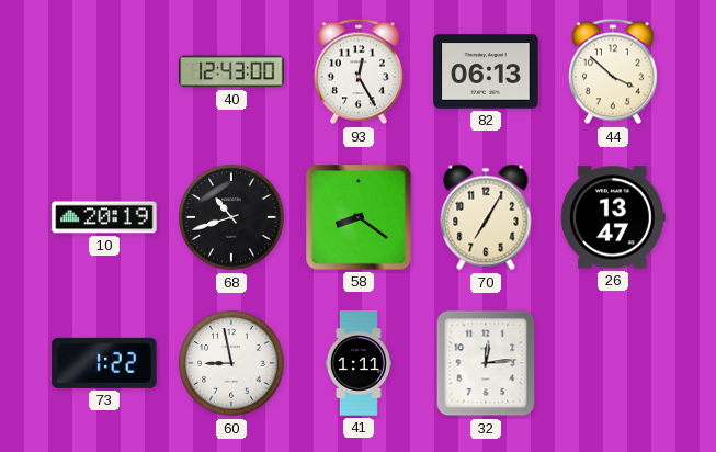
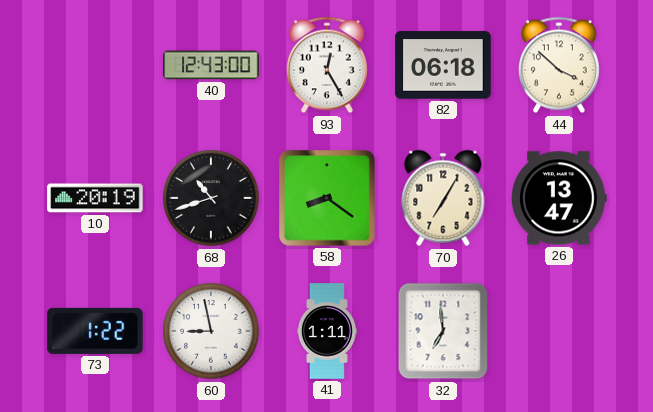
82: 06:13 -> 06:18
32: 12:14 -> 6:59
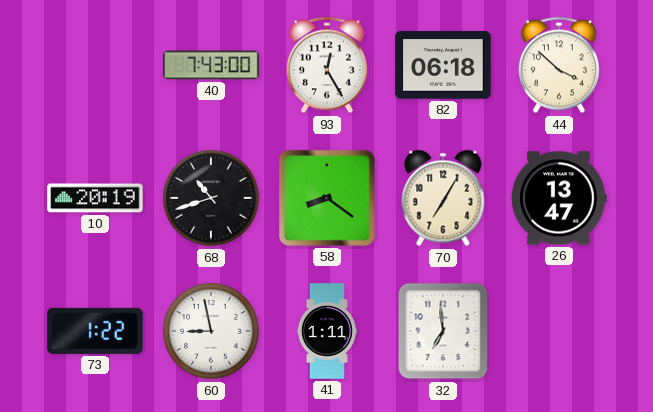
40: 12:43 -> 7:43
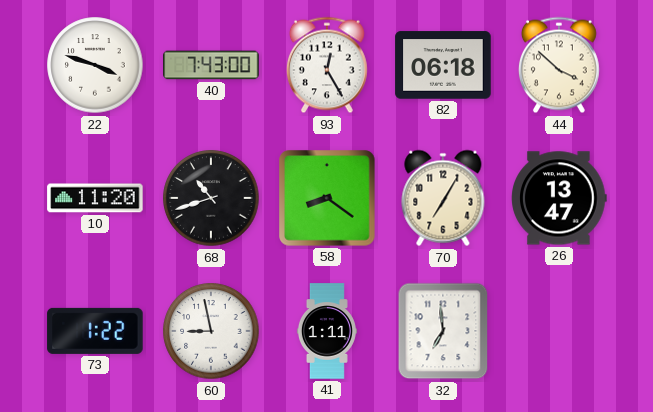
22: none -> 3:48
10: 20:19 -> 11:20
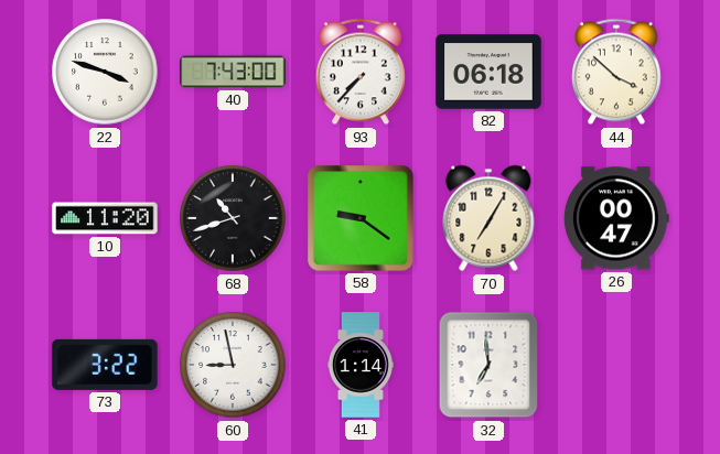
93: 12:25 -> 7:37
58: 8:21 -> 9:21
26: 13:47 -> 00:47
73: 1:22 -> 3:22
41: 1:11 -> 1:14
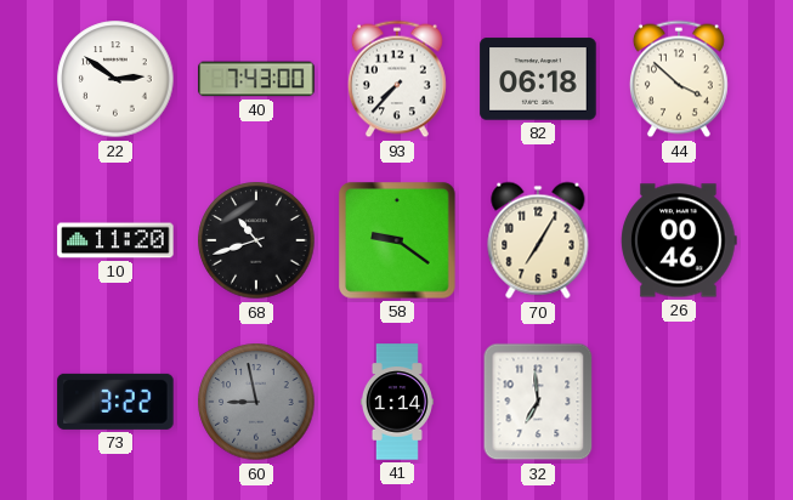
22: 3:48 -> 2:51
26: 00:47 -> 00:46
60 dial: white -> grey
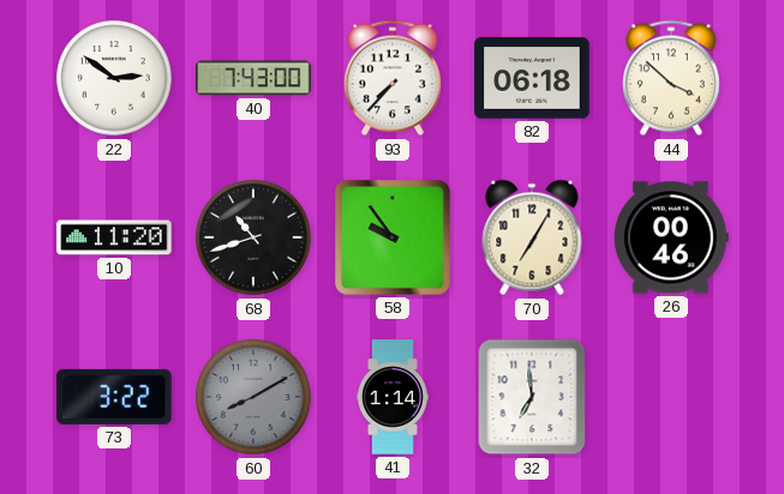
58: 9:21 -> 9:54
60: 8:58 -> 8:10
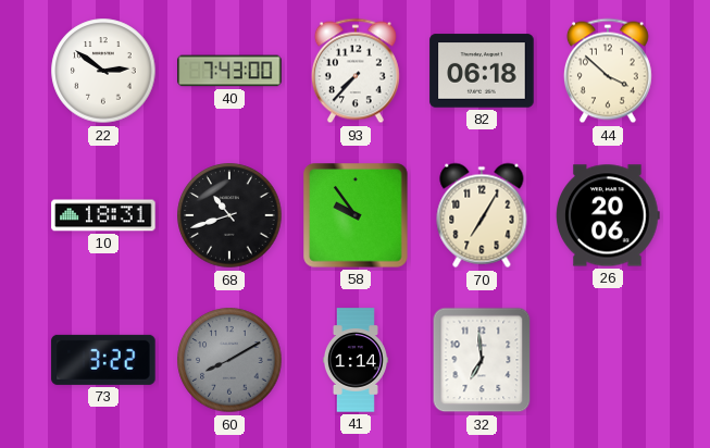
10: 11:20 -> 18:31
26: 00:46 -> 20:06
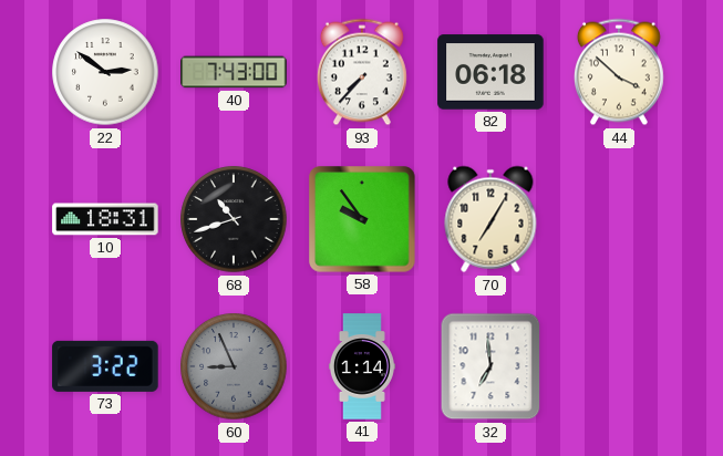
26: 20:06 -> none
60: 8:10 -> 8:56
